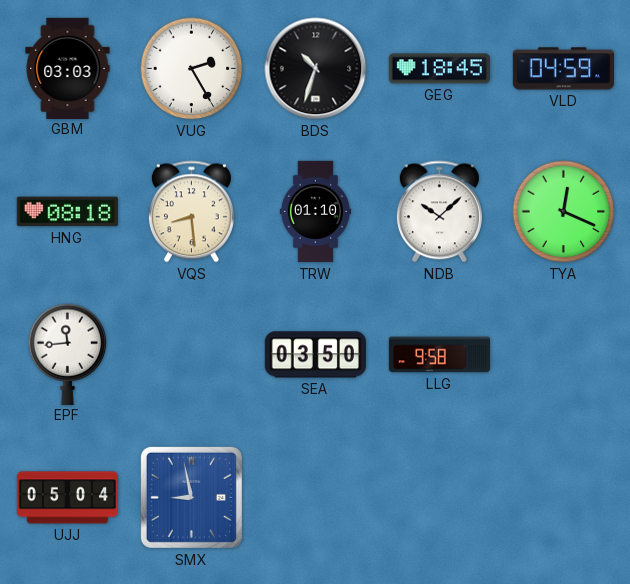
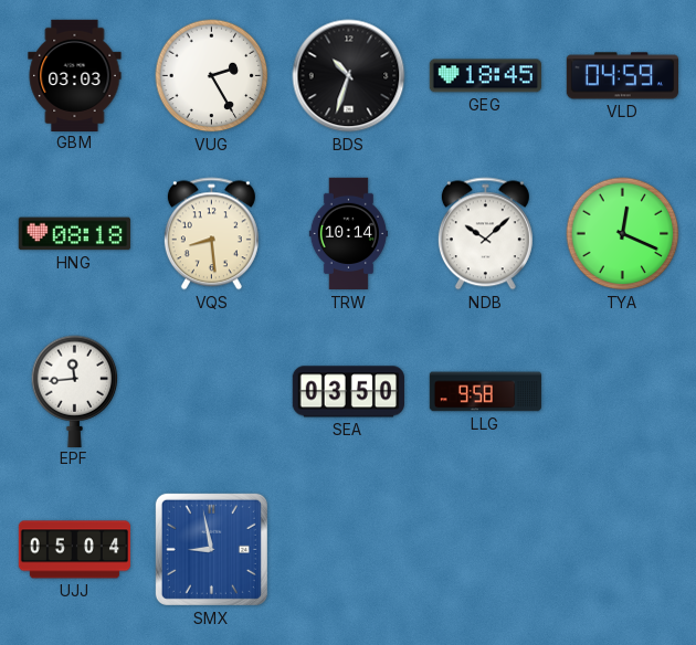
TRW: 01:10 -> 10:14
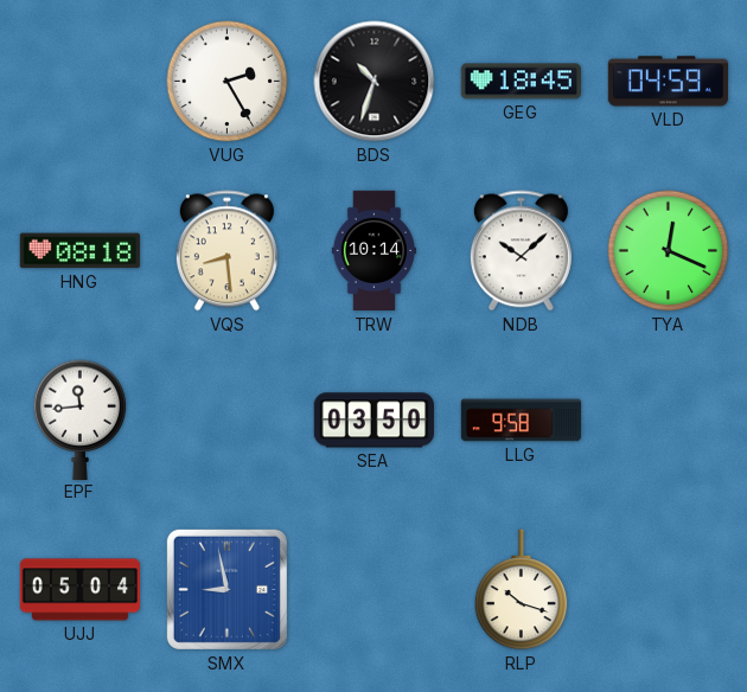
GBM: 03:03 -> none
RLP: none -> 10:18
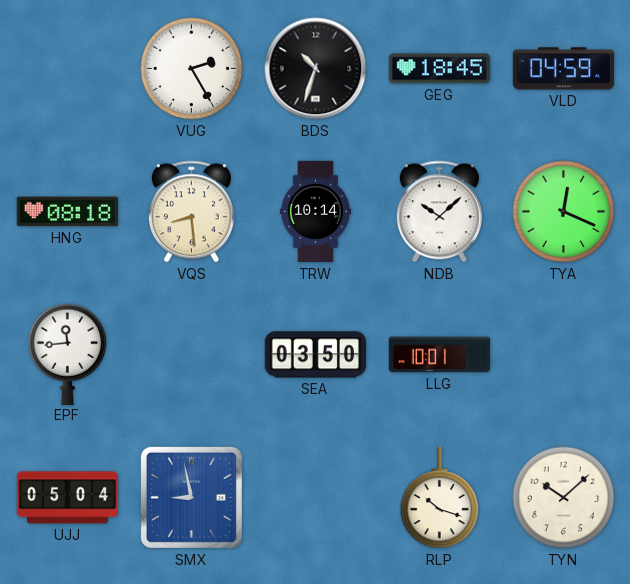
LLG: 9:58 -> 10:01
TYN: none -> 10:08
